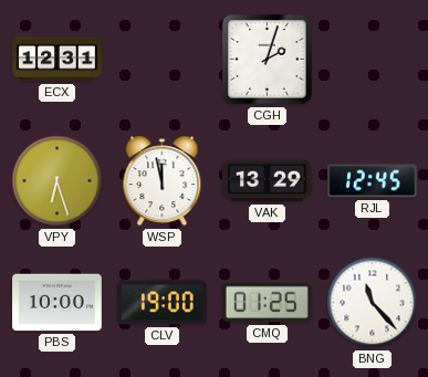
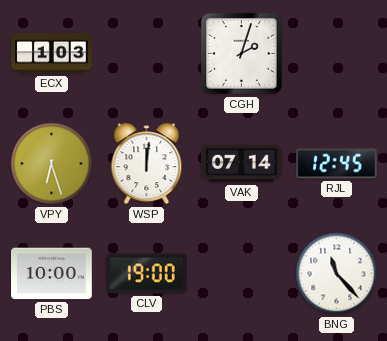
ECX: 12:31 -> 1:03
WSP: 11:58 -> 12:01
VAK: 13:29 -> 07:14
CMQ: 01:25 -> none
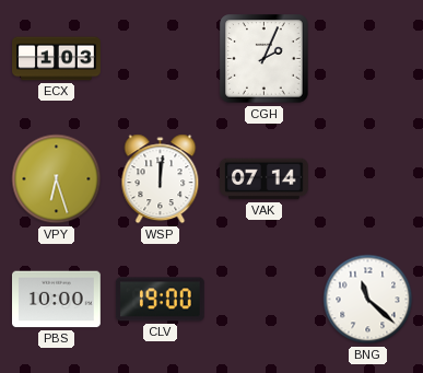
CGH: 2:03 -> 2:04
RJL: 12:45 -> none
BNG: 11:23 -> 11:22
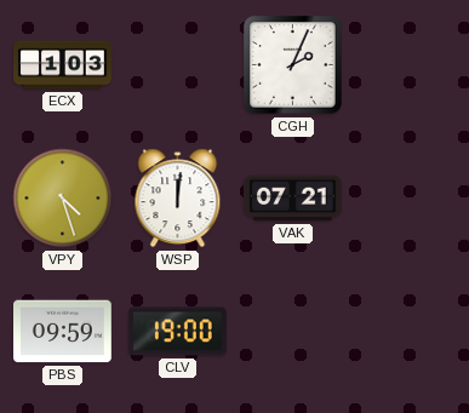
VPY: 6:27 -> 4:27
VAK: 07:14 -> 07:21
PBS: 10:00 -> 09:59
BNG: 11:22 -> none
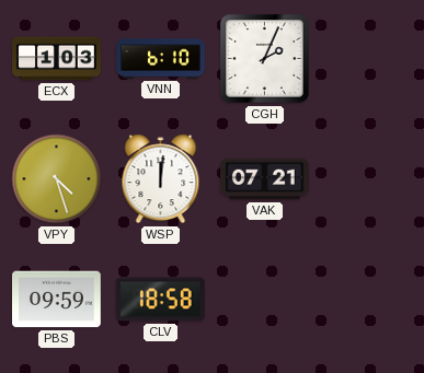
VNN: none -> 6:10
CLV: 19:00 -> 18:58
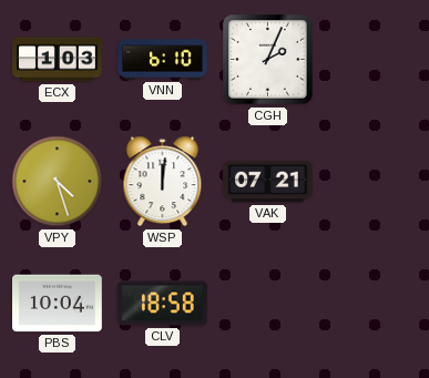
PBS: 09:59 -> 10:04
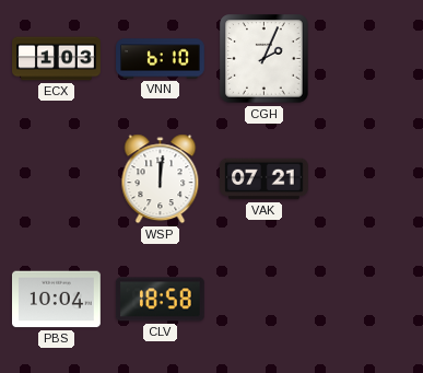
VPY: 4:27 -> none
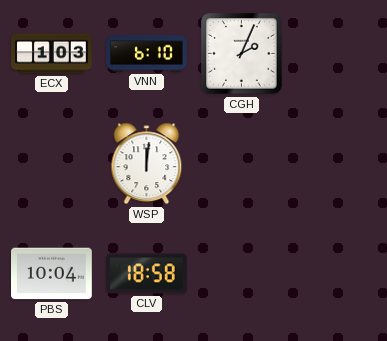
VAK: 07:21 -> none
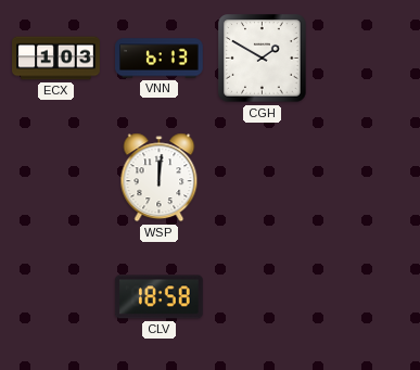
VNN: 6:10 -> 6:13
CGH: 2:04 -> 1:50
PBS: 10:04 -> none
